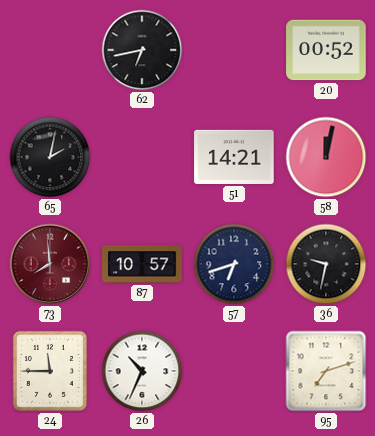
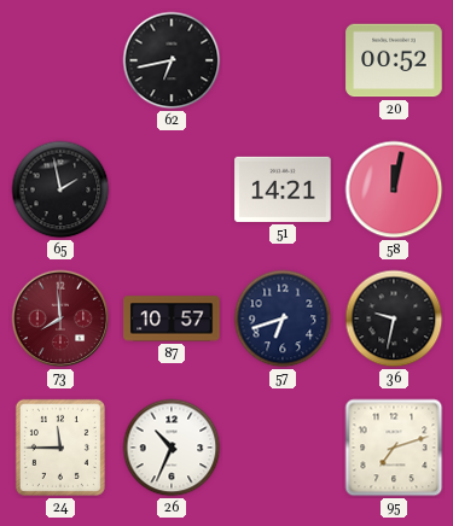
65: 2:02 -> 1:58
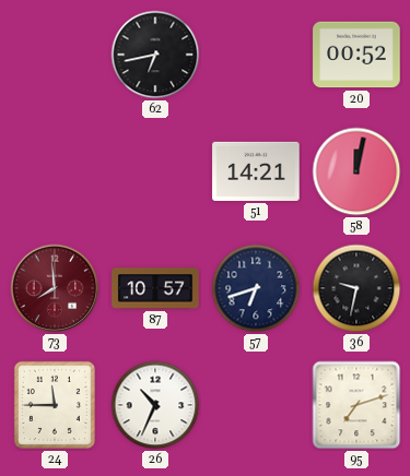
65: 1:58 -> none
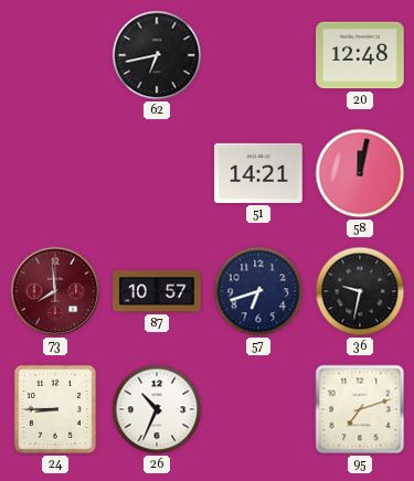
20: 00:52 -> 12:48
24: 11:45 -> 8:45
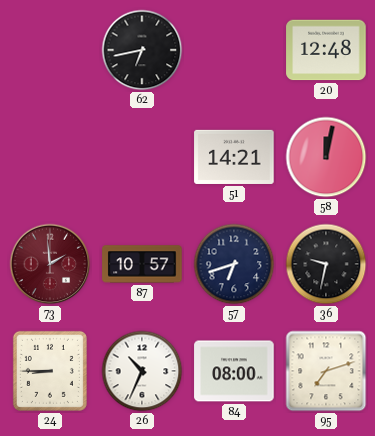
73: 7:59 -> 1:59
84: none -> 08:00
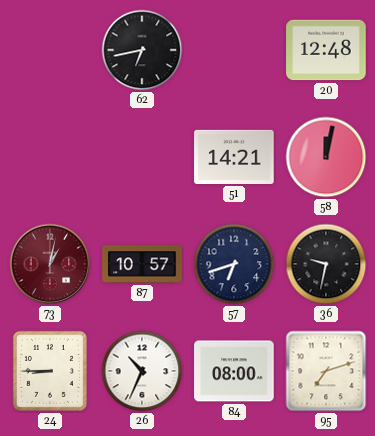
73: 1:59 -> 1:02
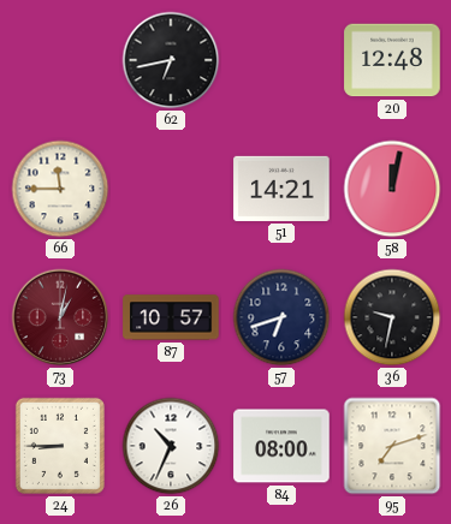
66: none -> 11:45
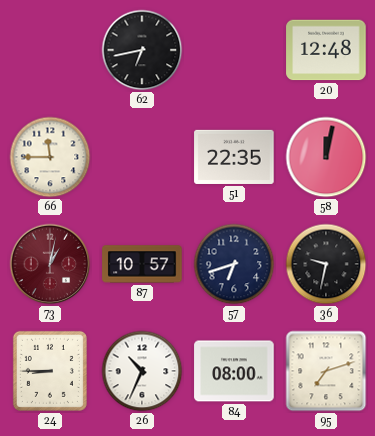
51: 14:21 -> 22:35
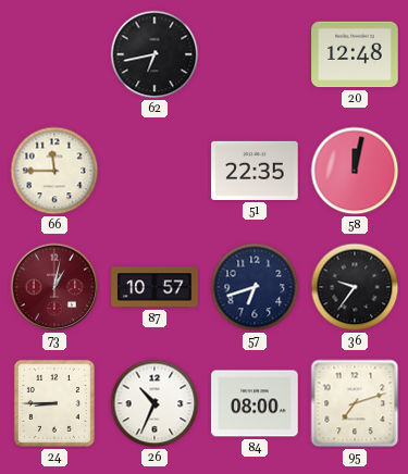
36: 9:32 -> 9:36
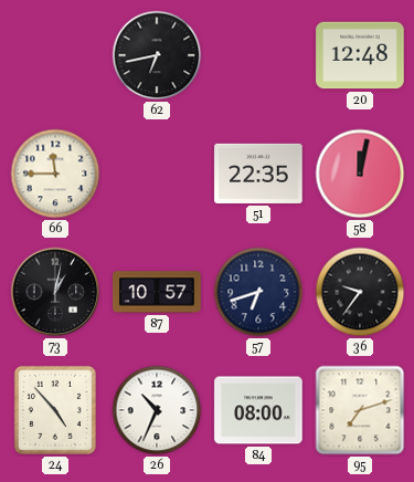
73 dial: burgundy -> black
24: 8:45 -> 4:53
